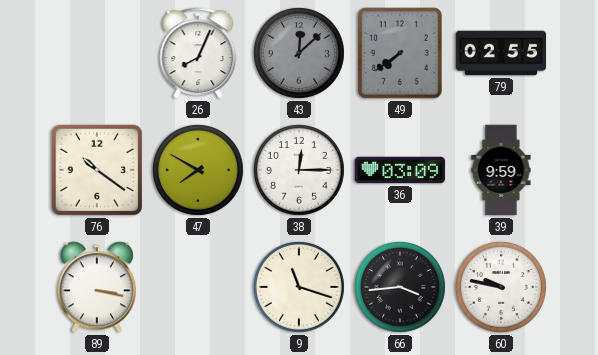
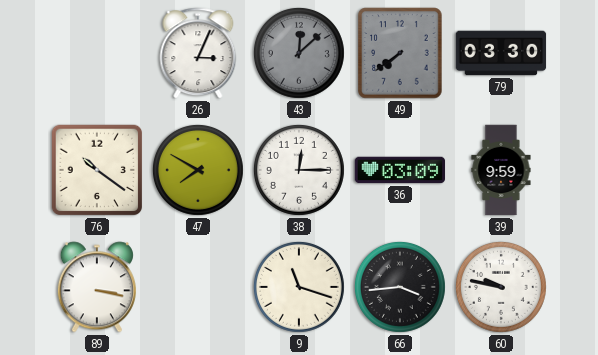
26: 8:04 -> 3:04
79: 02:55 -> 03:30
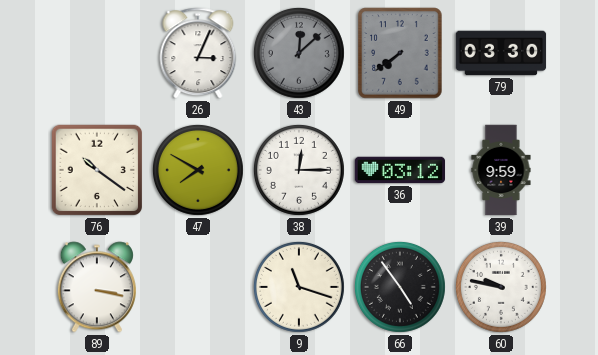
36: 03:09 -> 03:12
66: 3:44 -> 4:54
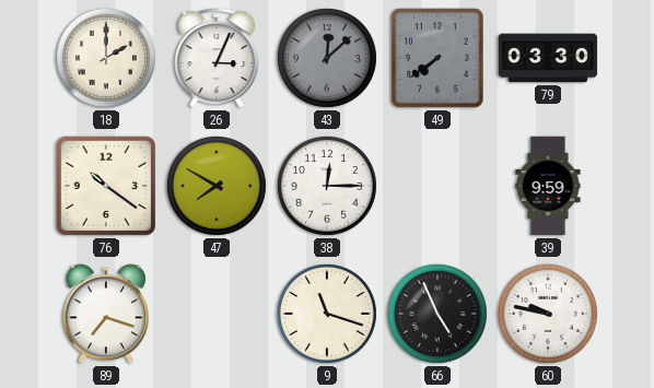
18: none -> 2:00
36: 03:12 -> none
89: 3:17 -> 7:18
66: 4:54 -> 4:56
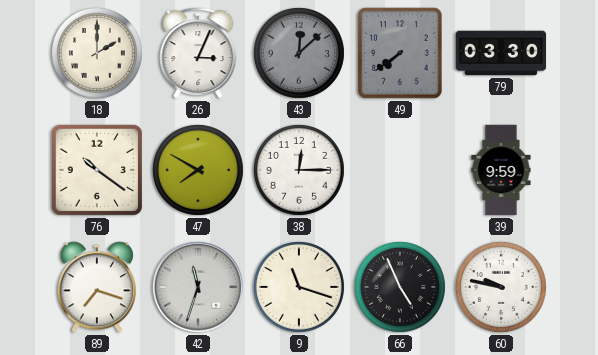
42: none -> 11:33
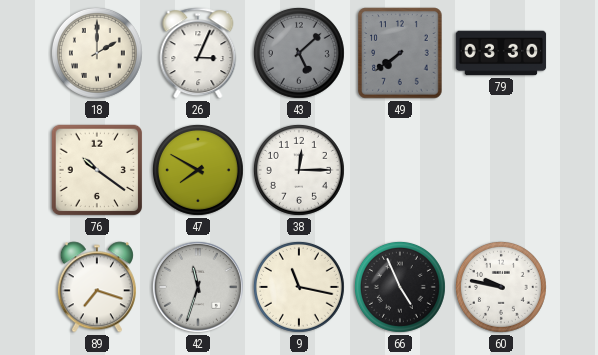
43: 12:08 -> 5:08
39: 9:59 -> none
9: 11:18 -> 11:17
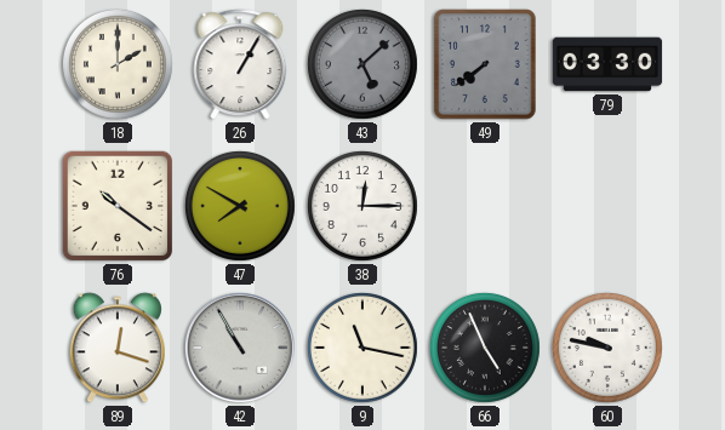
26: 3:04 -> 1:05
89: 7:18 -> 12:18
42: 11:33 -> 10:55
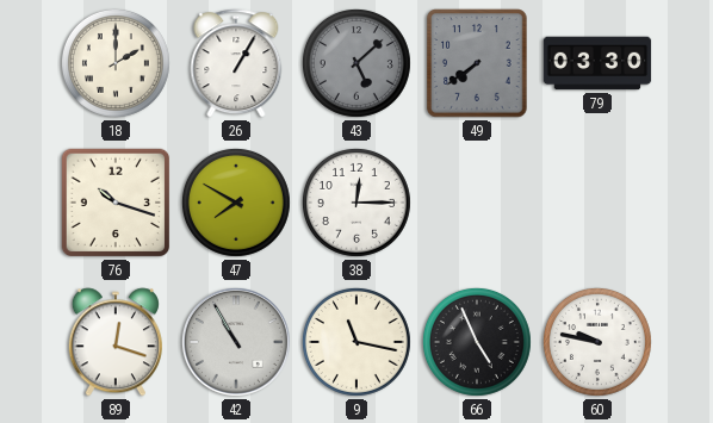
76: 10:21 -> 10:18
